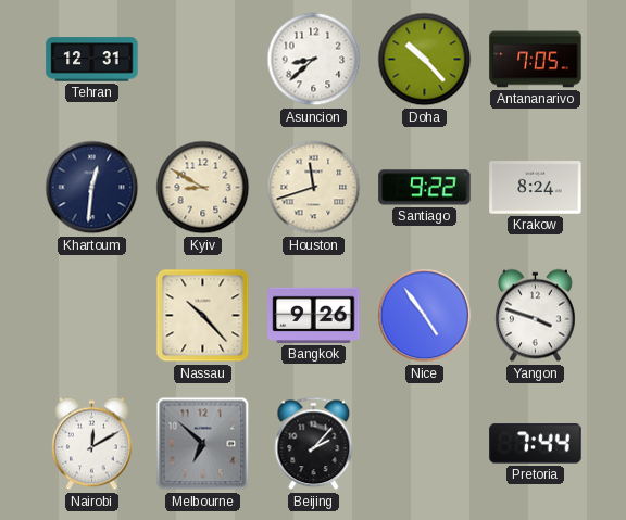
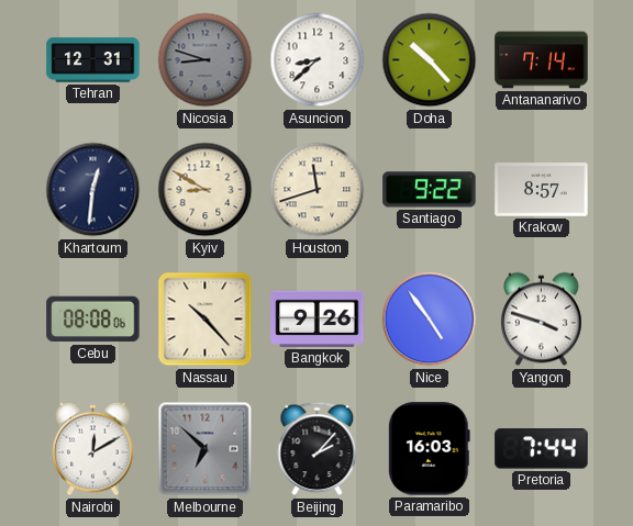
Nicosia: none -> 8:48
Antananarivo: 7:05 -> 7:14
Krakow: 8:24 -> 8:57
Cebu: none -> 08:08
Paramaribo: none -> 16:03
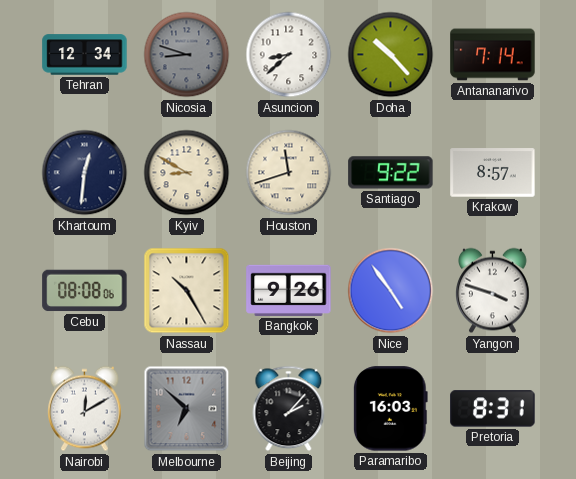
Tehran: 12:31 -> 12:34
Nassau: 10:23 -> 10:25
Pretoria: 7:44 -> 8:31
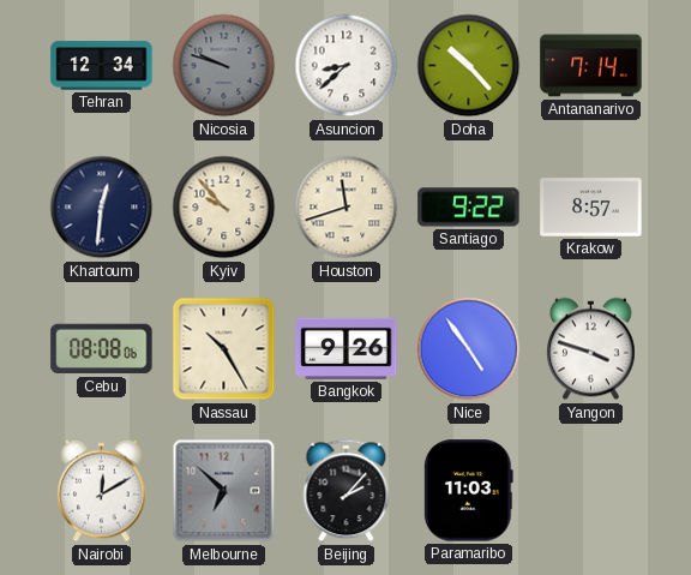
Nicosia: 8:48 -> 9:48
Kyiv: 8:50 -> 9:53
Paramaribo: 16:03 -> 11:03
Pretoria: 8:31 -> none
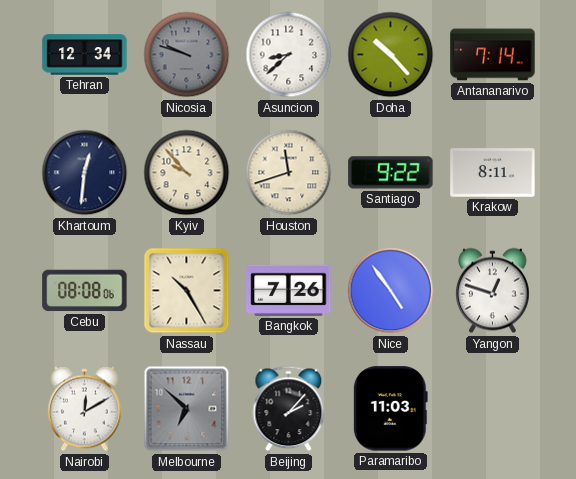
Krakow: 8:57 -> 8:11
Bangkok: 9:26 -> 7:26
Yangon: 3:48 -> 12:48
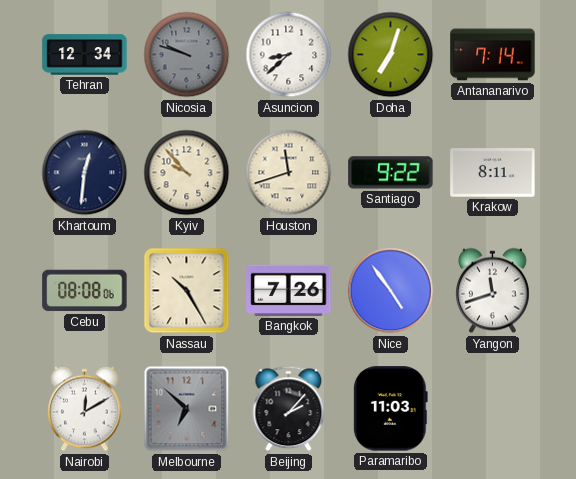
Doha: 10:23 -> 7:03
Yangon: 12:48 -> 11:42
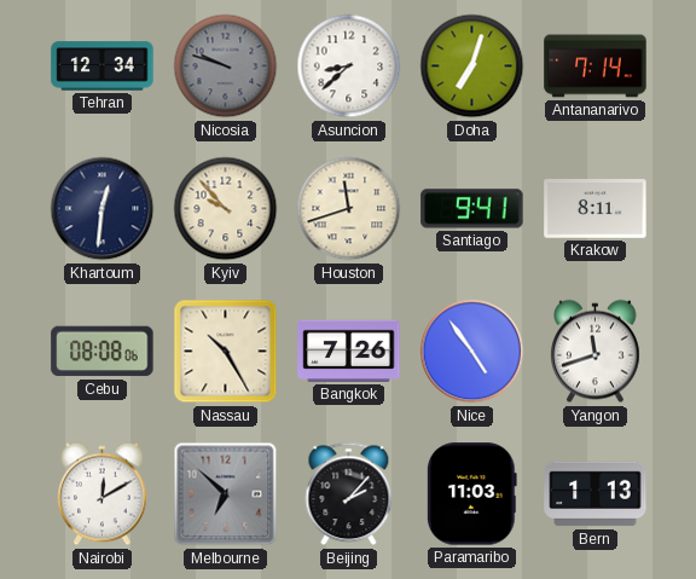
Santiago: 9:22 -> 9:41
Bern: none -> 1:13
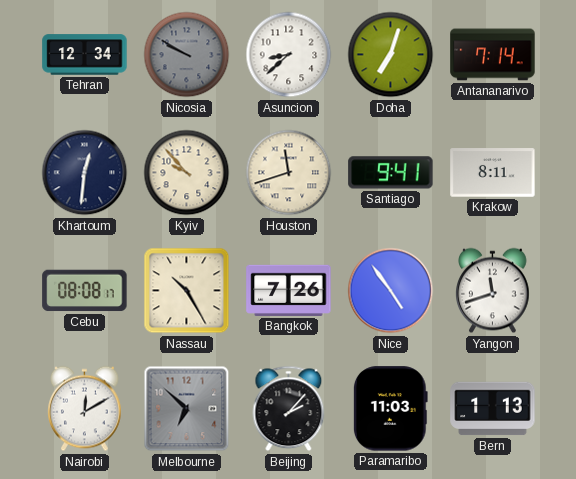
Nicosia: 9:48 -> 9:50
Cebu: 08:08:06 -> 08:08:17
